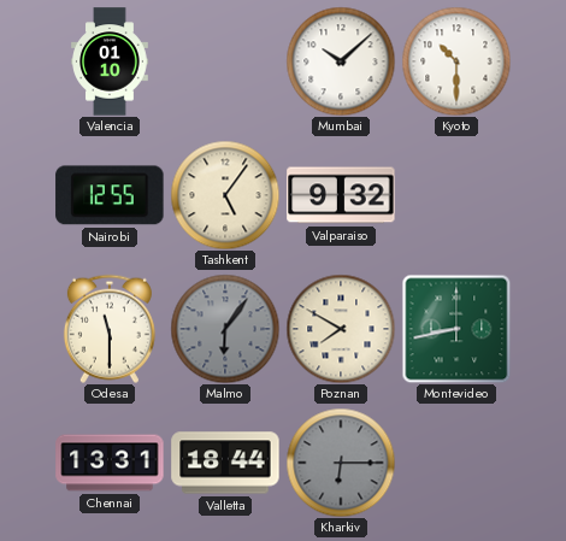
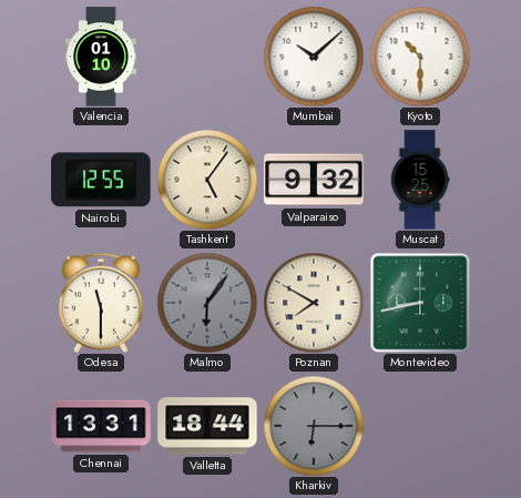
Muscat: none -> 15:25
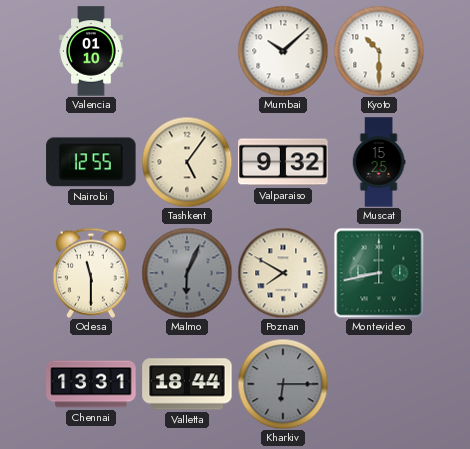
Malmo: 6:06 -> 6:04
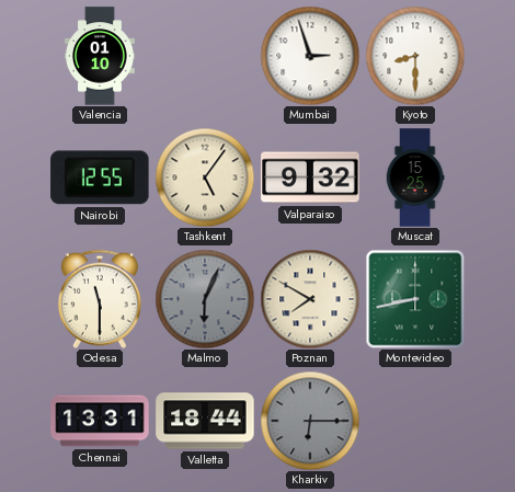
Mumbai: 10:08 -> 2:57
Kyoto: 10:30 -> 8:30
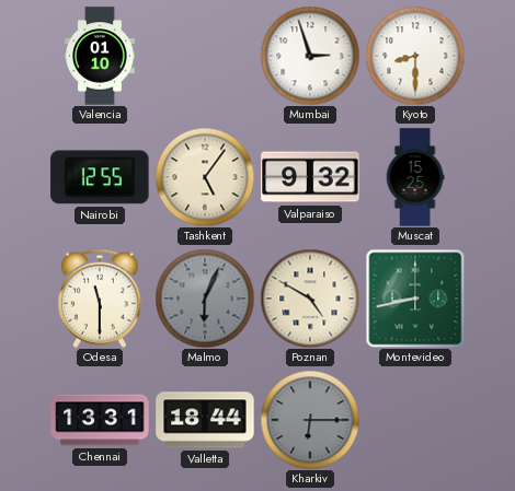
Poznan: 7:50 -> 4:50
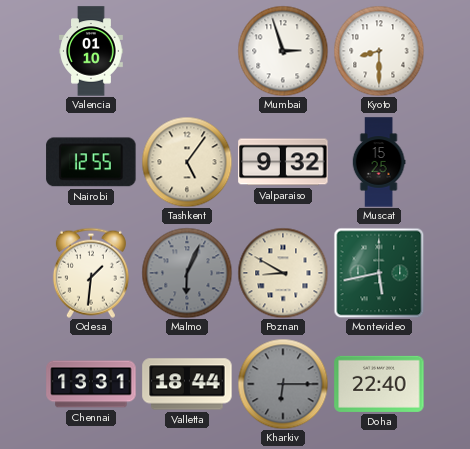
Odesa: 11:30 -> 1:31
Poznan: 4:50 -> 8:50
Montevideo: 8:43 -> 5:43
Doha: none -> 22:40
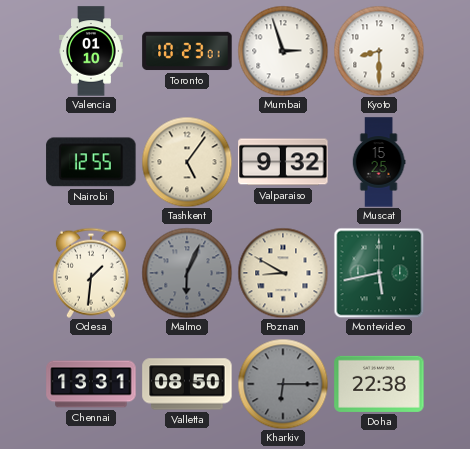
Toronto: none -> 10:23
Valletta: 18:44 -> 08:50
Doha: 22:40 -> 22:38
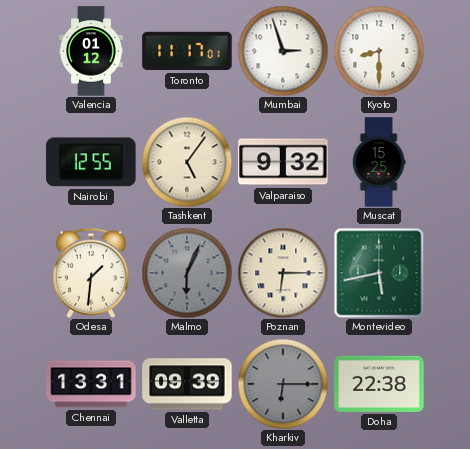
Valencia: 01:10 -> 01:12
Toronto: 10:23 -> 11:17
Poznan: 8:50 -> 6:15
Valletta: 08:50 -> 09:39
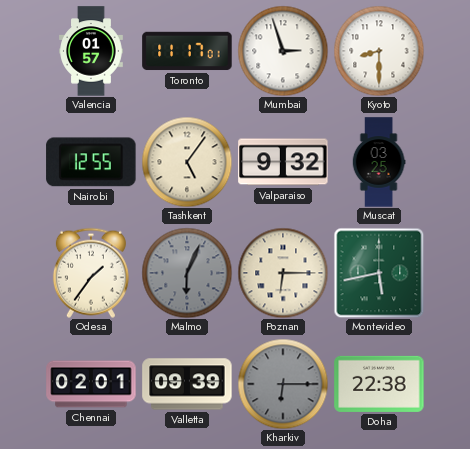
Valencia: 01:12 -> 01:57
Muscat: 15:25 -> 03:25
Odesa: 1:31 -> 1:36
Chennai: 13:31 -> 02:01
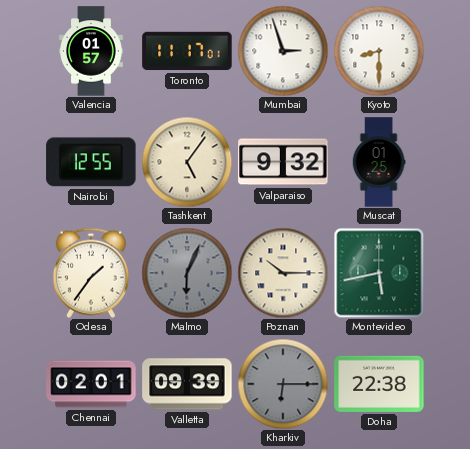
Muscat: 03:25 -> 01:25
Poznan: 6:15 -> 10:15
